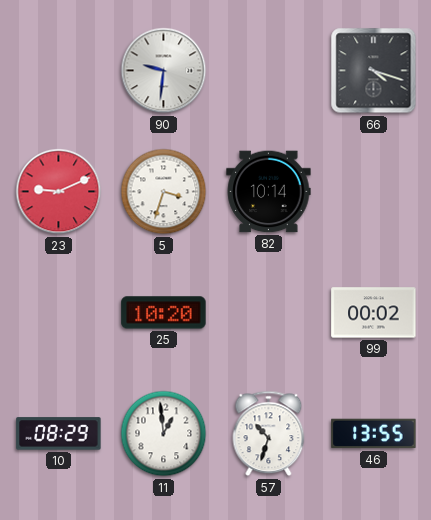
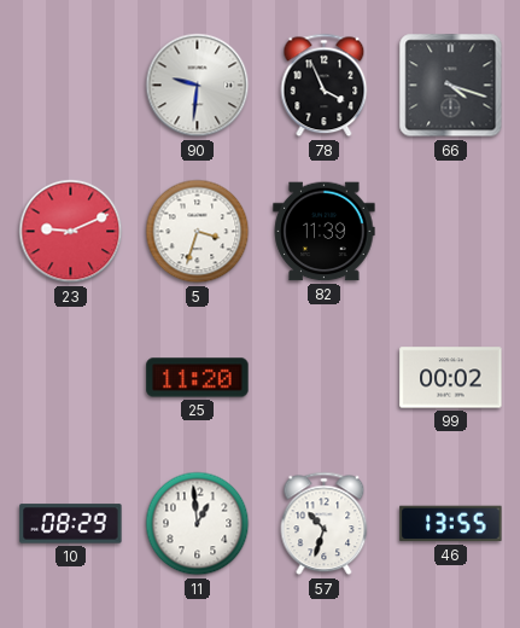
78: none -> 3:56
82: 10:14 -> 11:39
25: 10:20 -> 11:20
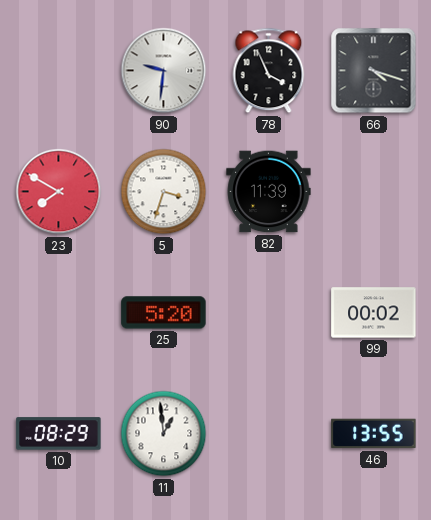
23: 9:11 -> 7:50
25: 11:20 -> 5:20
57: 10:33 -> none
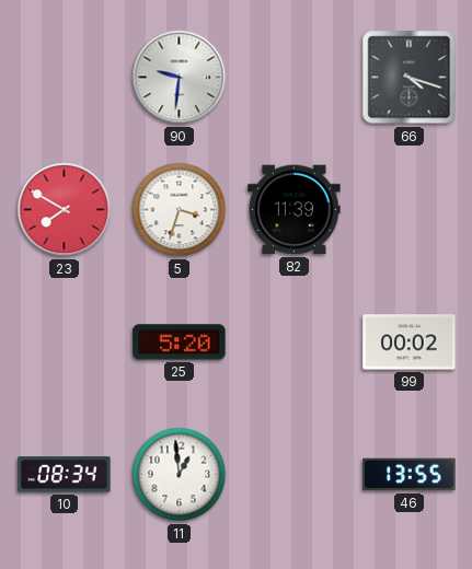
78: 3:56 -> none
10: 08:29 -> 08:34
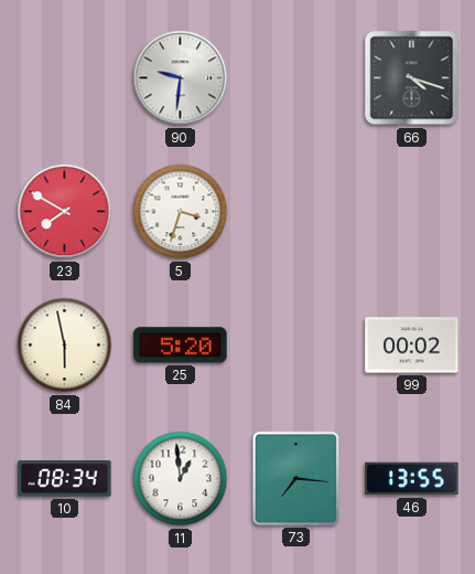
82: 11:39 -> none
84: none -> 5:58
73: none -> 7:16
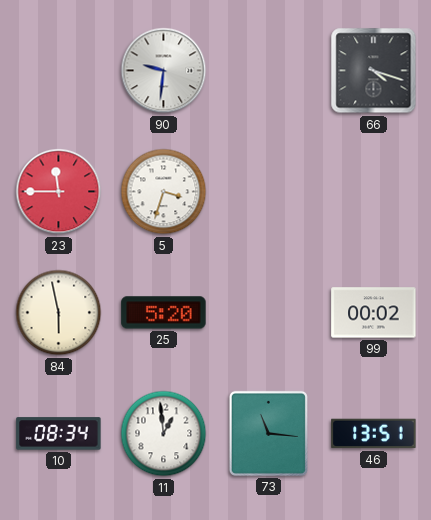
23: 7:50 -> 11:45
73: 7:16 -> 11:16
46: 13:55 -> 13:51
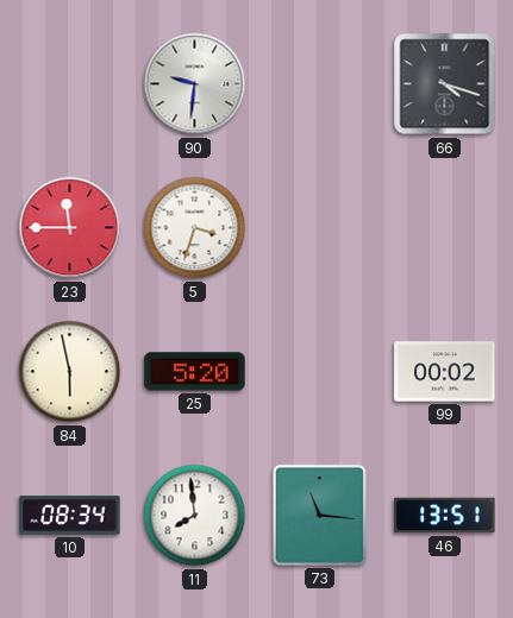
11: 12:59 -> 7:59
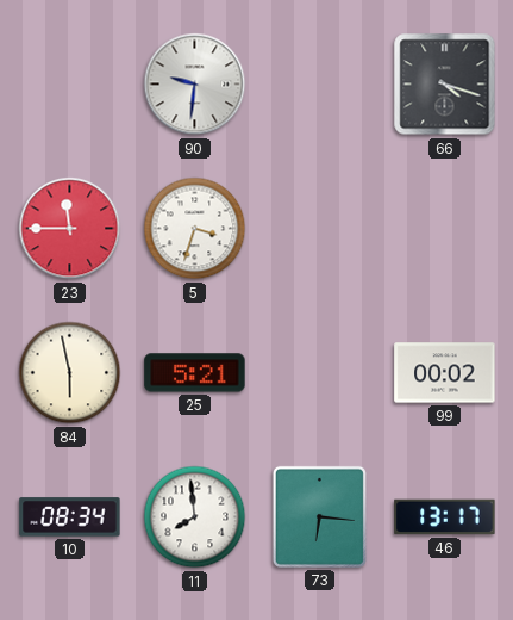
25: 5:20 -> 5:21
73: 11:16 -> 6:16
46: 13:51 -> 13:17
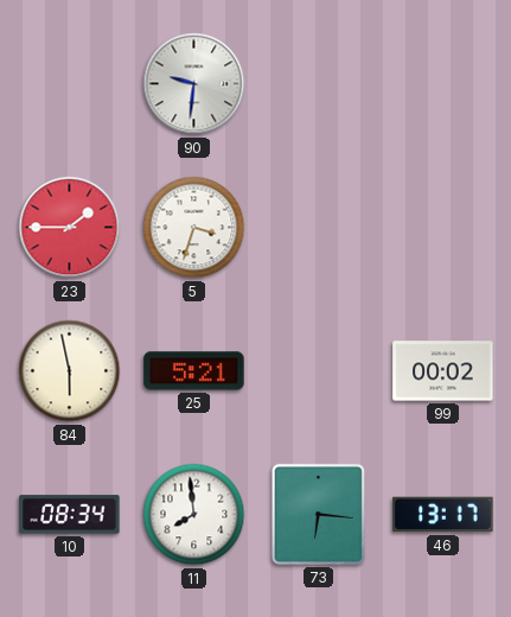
66: 4:18 -> none
23: 11:45 -> 1:45
